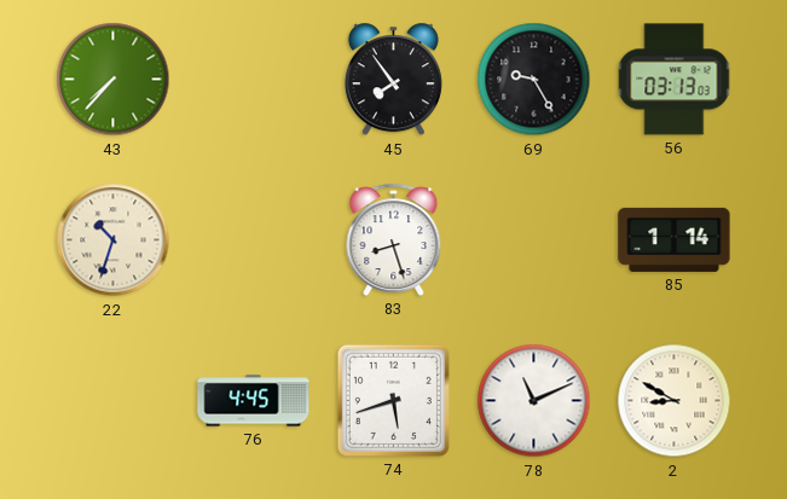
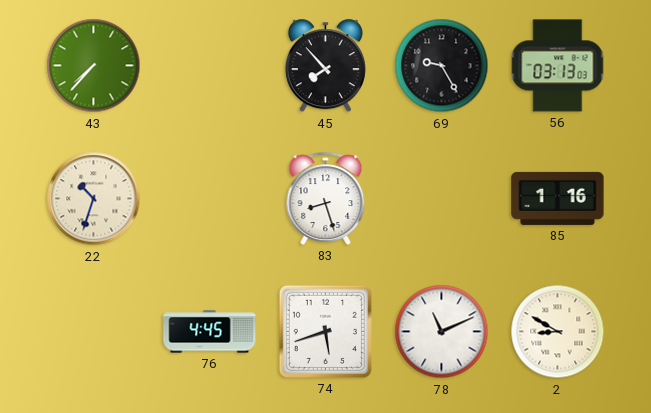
45: 7:54 -> 7:53
85: 1:14 -> 1:16
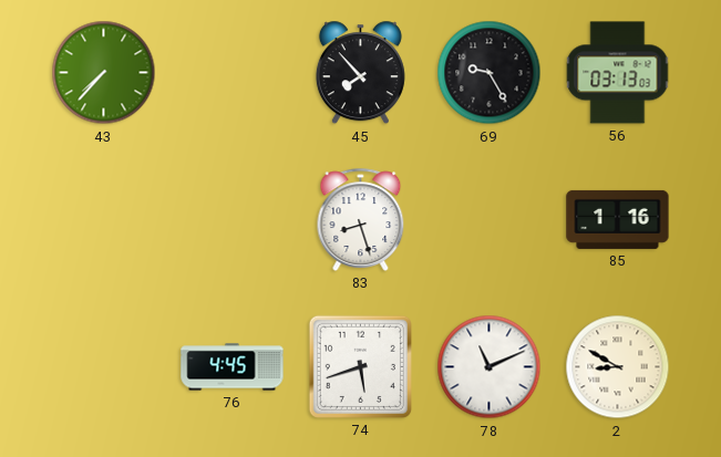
22: 10:33 -> none
